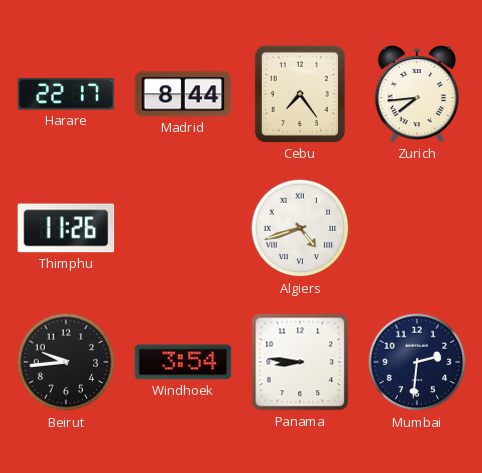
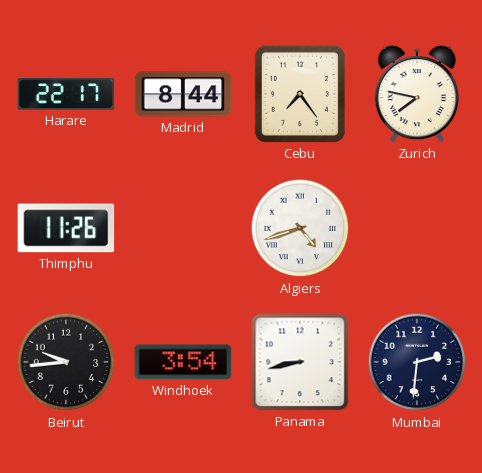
Zurich: 7:44 -> 7:47
Panama: 8:46 -> 8:43
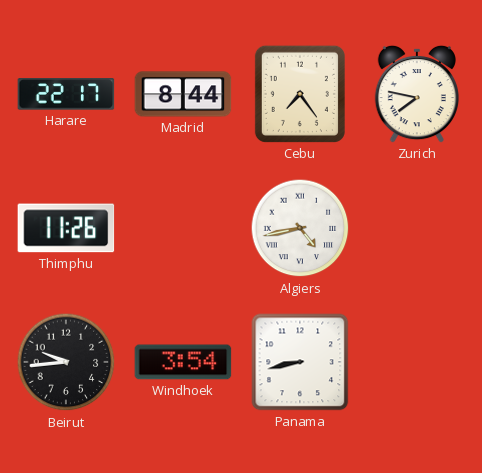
Algiers: 4:42 -> 4:43
Mumbai: 2:31 -> none
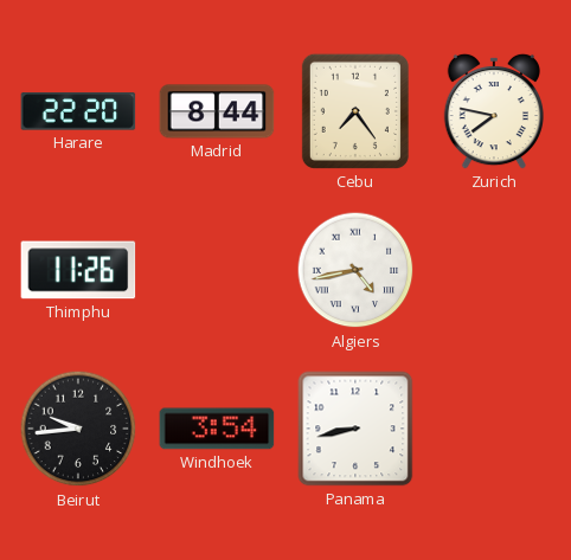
Harare: 22:17 -> 22:20
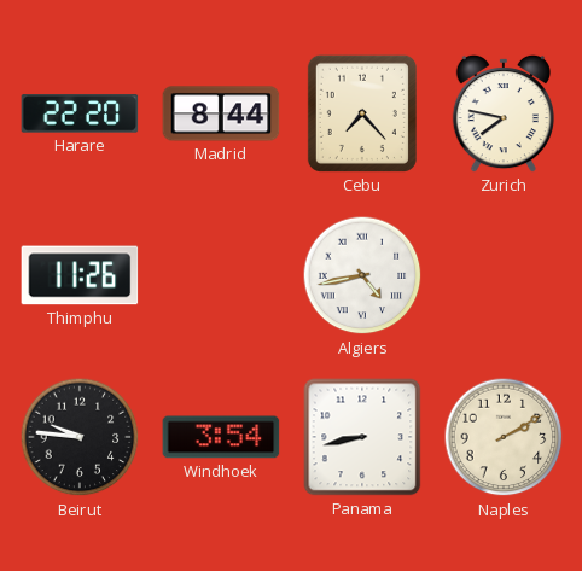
Cebu: 7:24 -> 7:23
Beirut: 9:44 -> 9:46
Naples: none -> 2:10
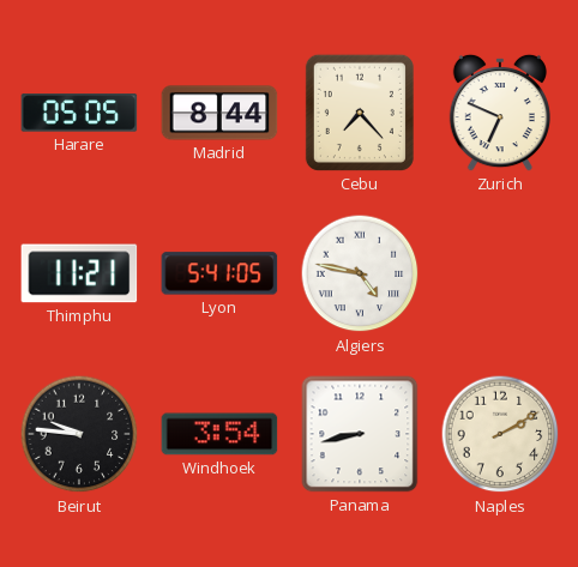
Harare: 22:20 -> 05:05
Zurich: 7:47 -> 6:49
Thimphu: 11:26 -> 11:21
Lyon: none -> 5:41
Algiers: 4:43 -> 4:47
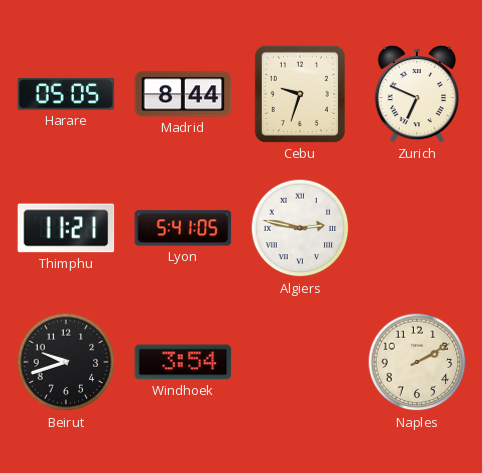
Cebu: 7:23 -> 9:33
Algiers: 4:47 -> 2:47
Beirut: 9:46 -> 9:42
Panama: 8:43 -> none
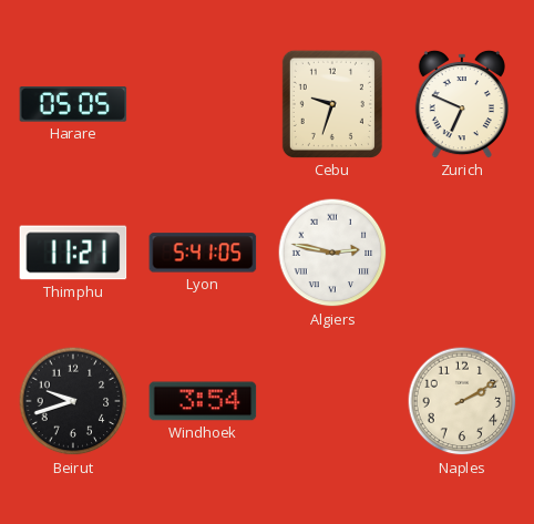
Madrid: 8:44 -> none
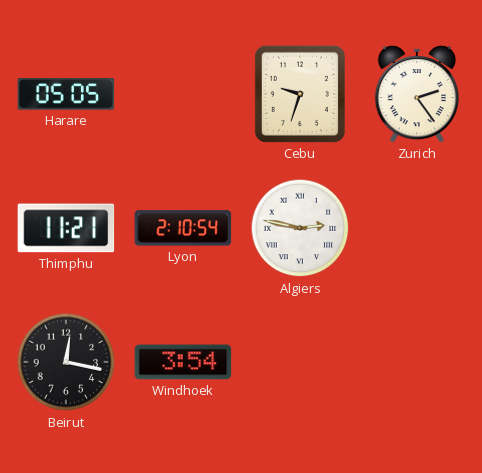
Zurich: 6:49 -> 2:24
Lyon: 5:41 -> 2:10
Beirut: 9:42 -> 12:17
Naples: 2:10 -> none
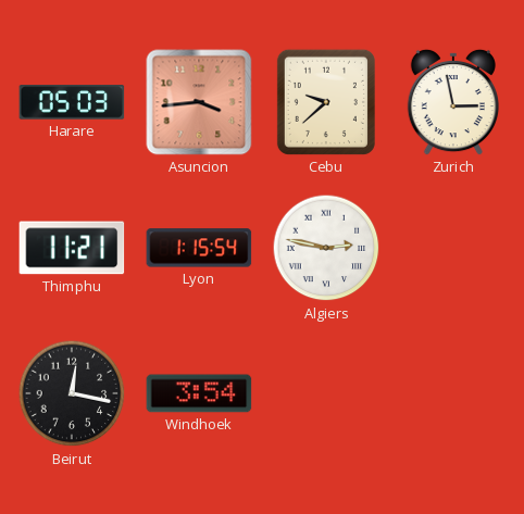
Harare: 05:05 -> 05:03
Asuncion: none -> 3:44
Cebu: 9:33 -> 9:38
Zurich: 2:24 -> 2:58
Lyon: 2:10 -> 1:15
